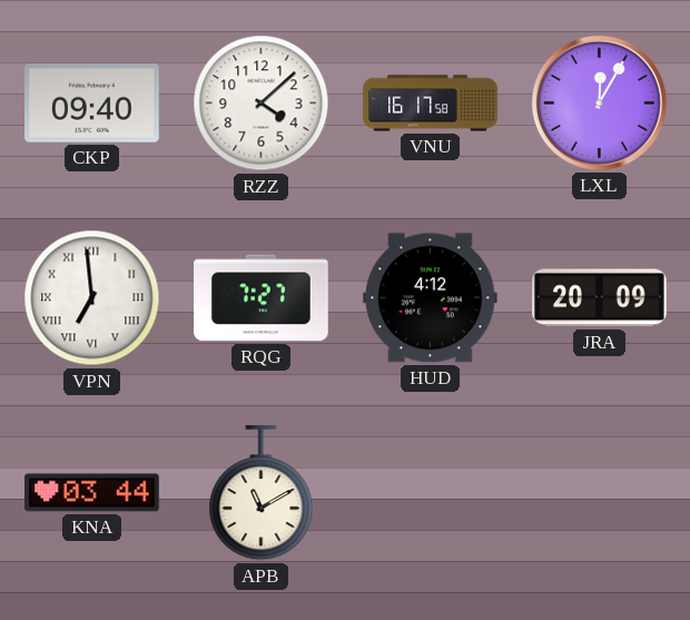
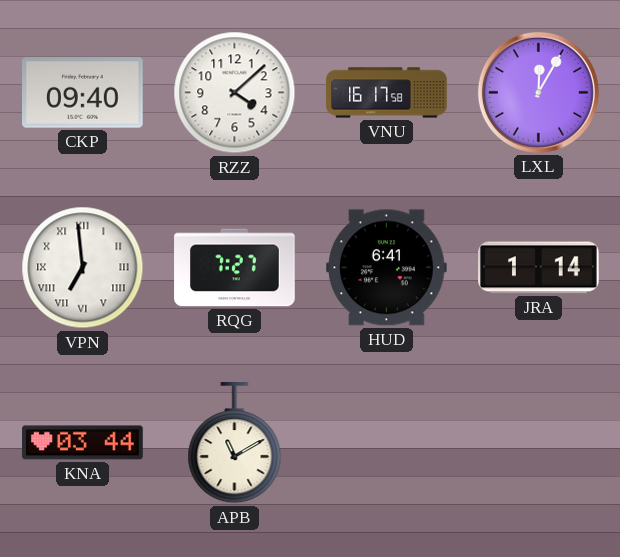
HUD: 4:12 -> 6:41
JRA: 20:09 -> 1:14
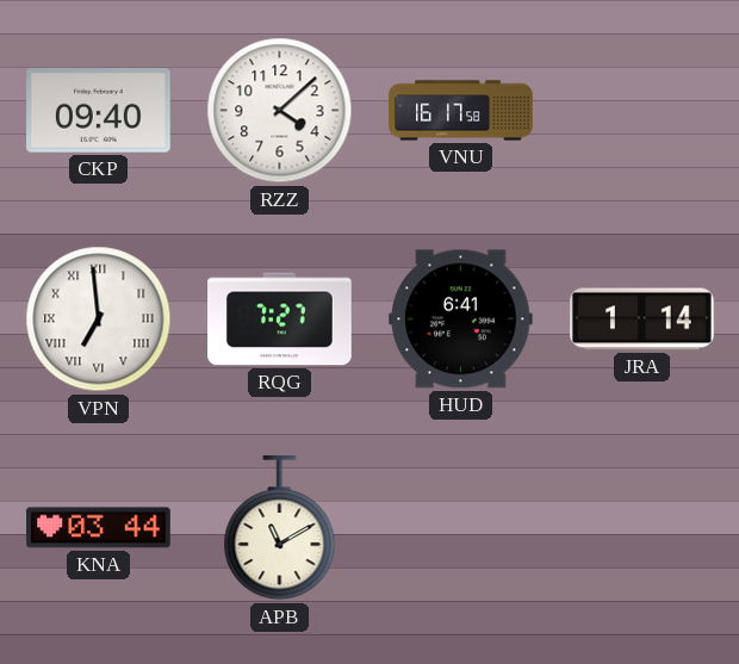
LXL: 12:05 -> none
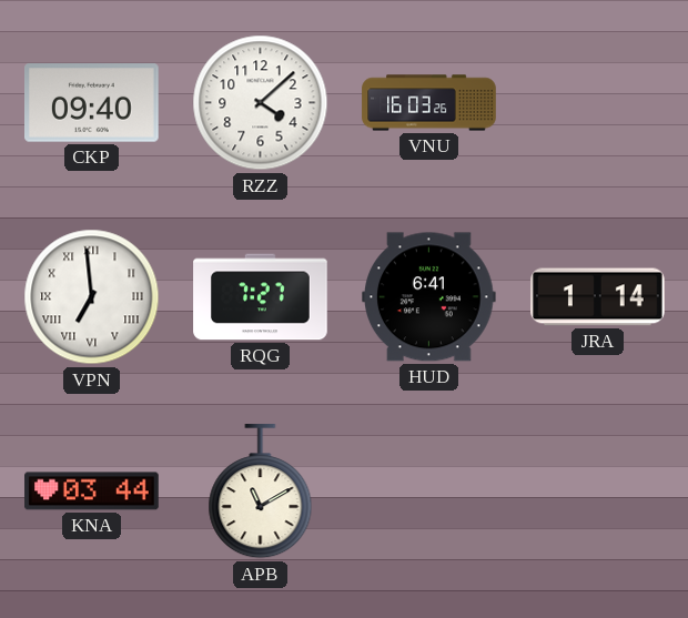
VNU: 16:17 -> 16:03
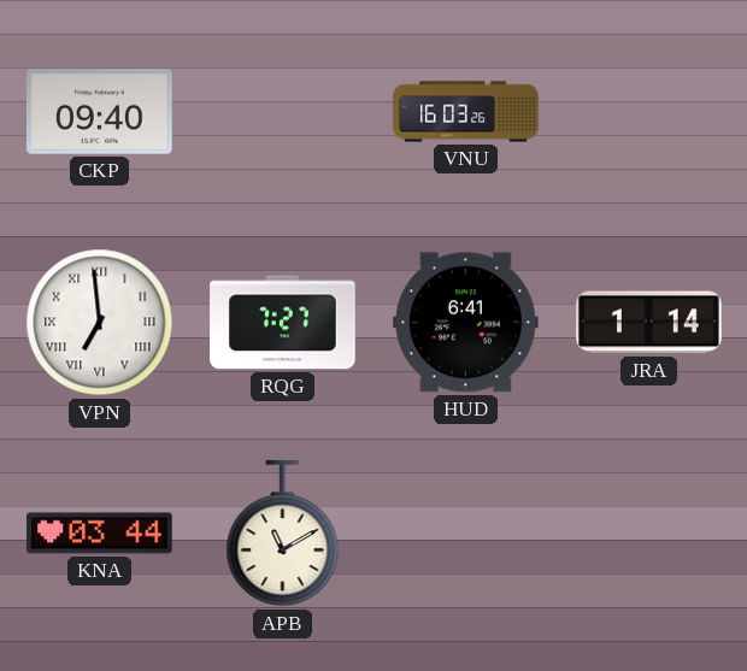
RZZ: 4:08 -> none
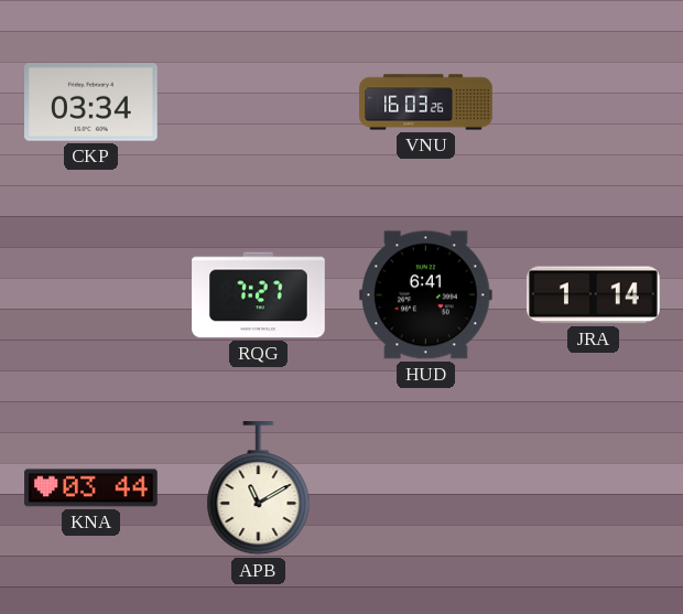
CKP: 09:40 -> 03:34
VPN: 6:59 -> none
